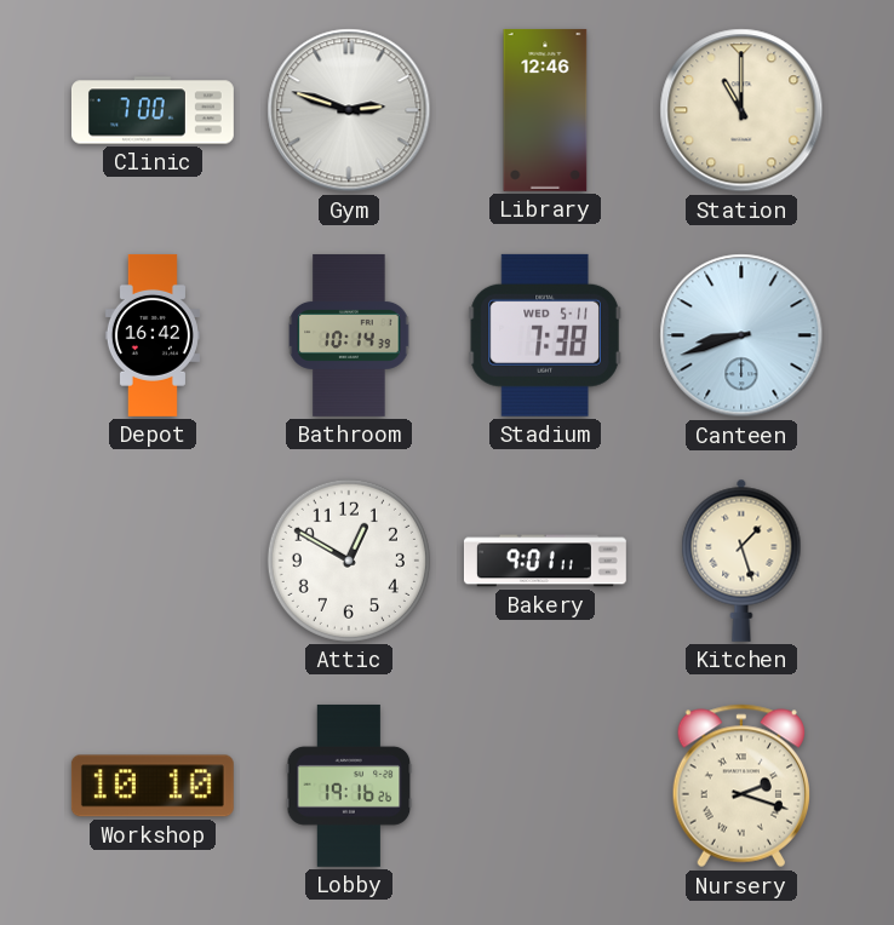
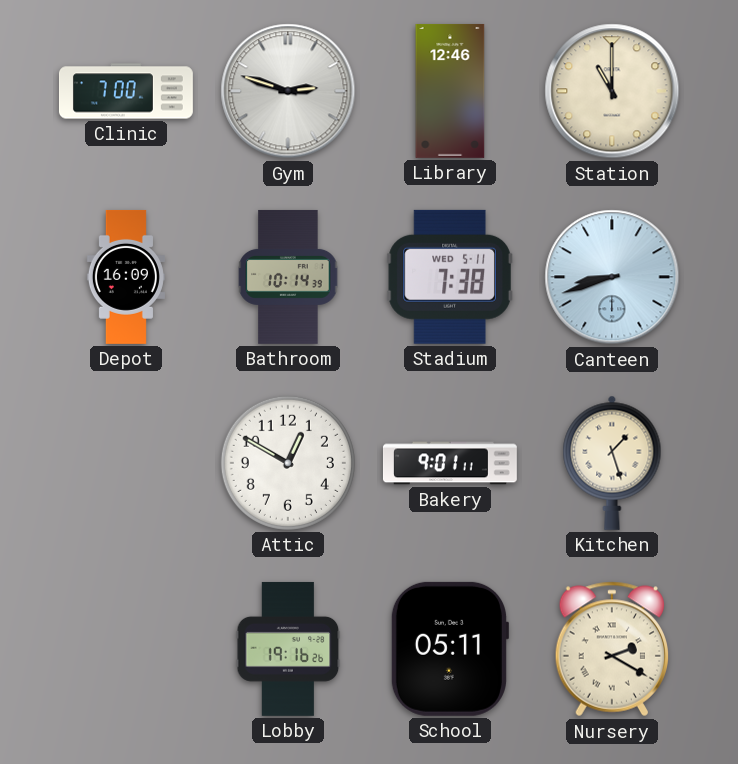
Depot: 16:42 -> 16:09
Workshop: 10:10 -> none
School: none -> 05:11
Nursery: 2:18 -> 2:20
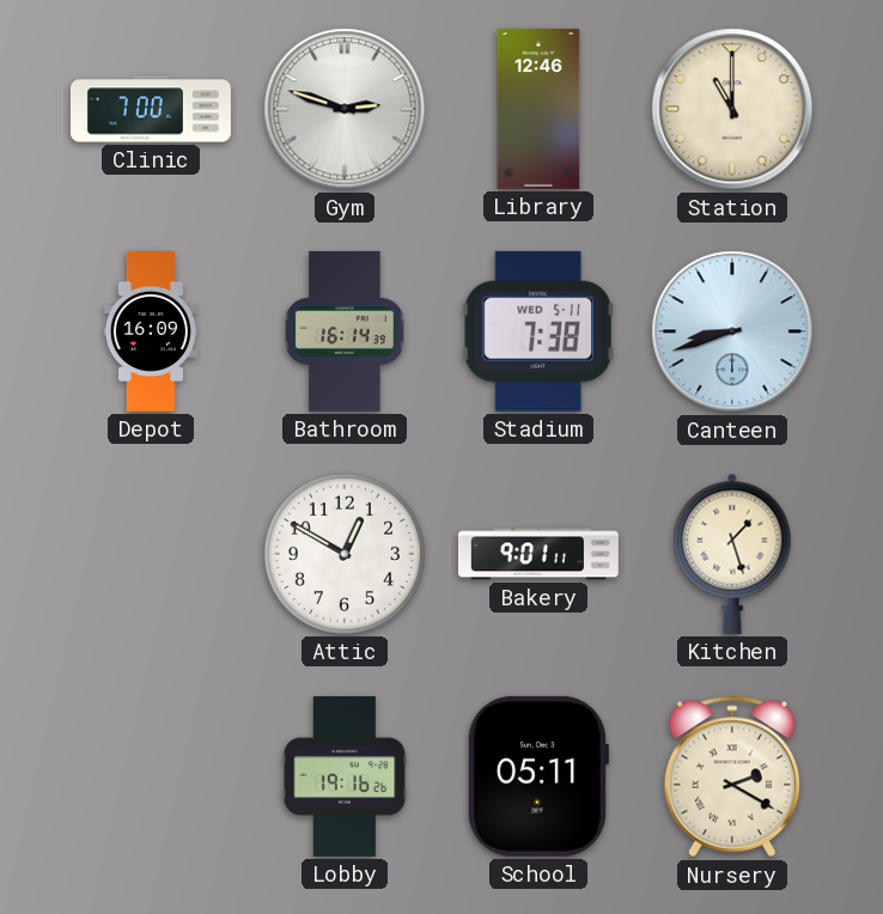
Bathroom: 10:14 -> 16:14
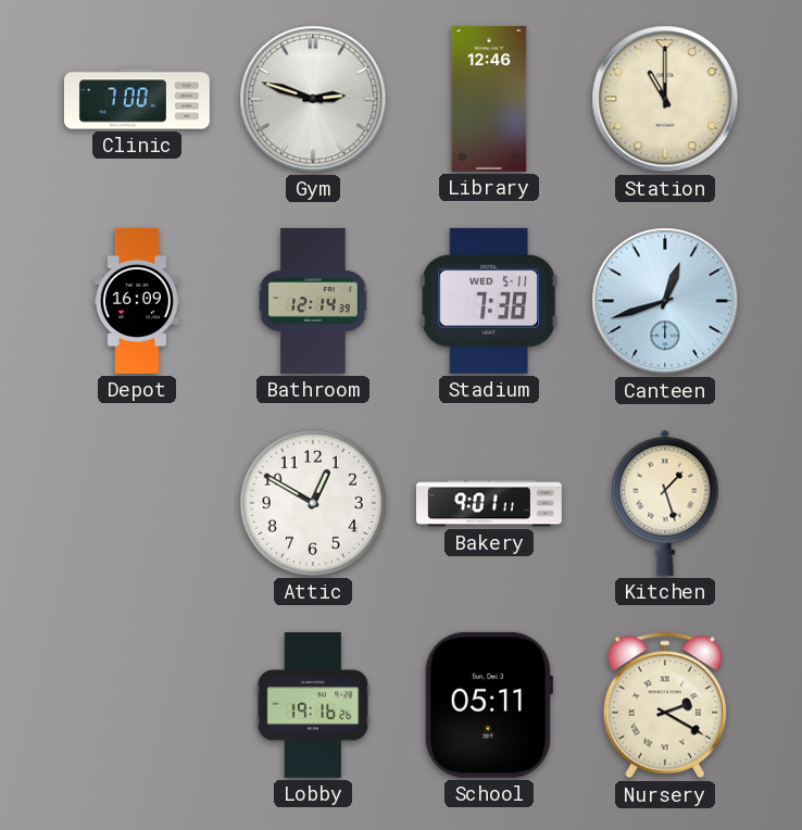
Bathroom: 16:14 -> 12:14
Canteen: 8:42 -> 12:42
